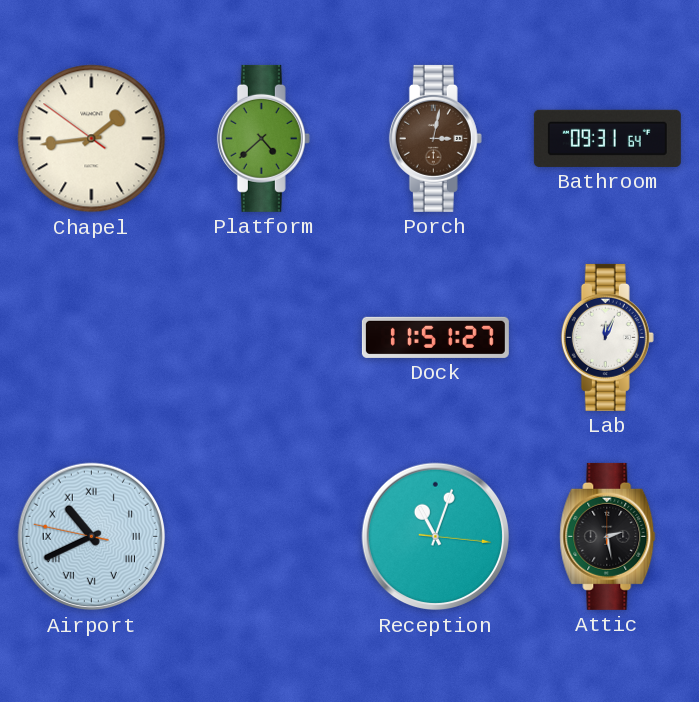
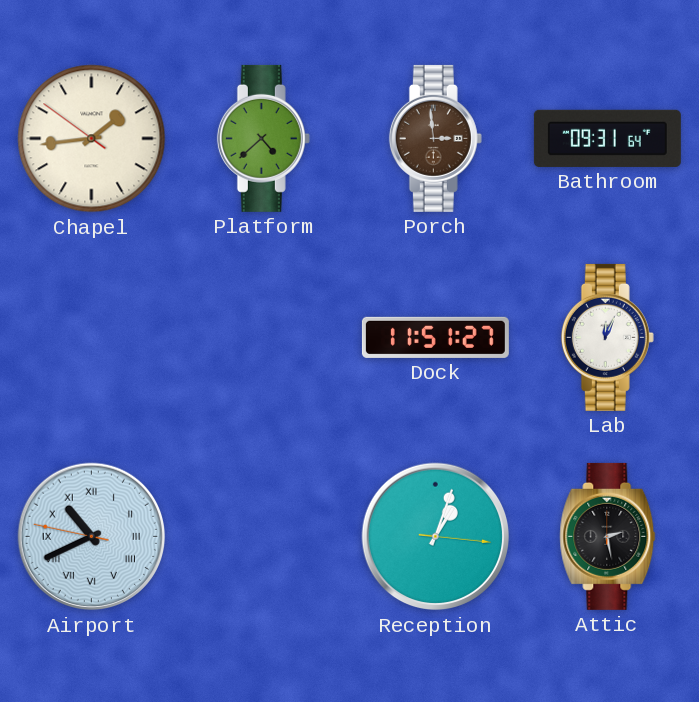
Porch: 3:02 -> 2:59
Reception: 11:03 -> 1:03
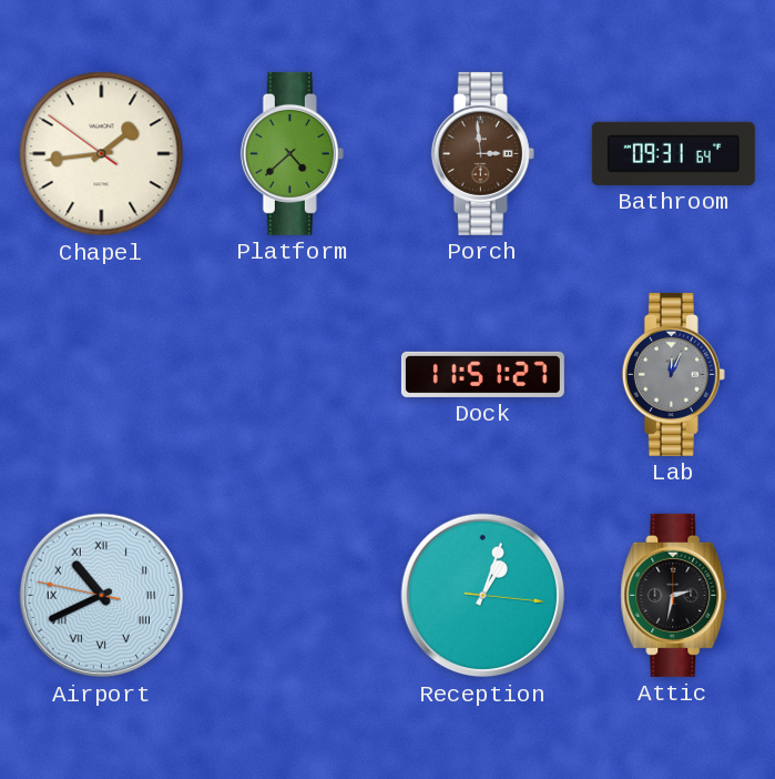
Lab dial: white -> grey
Attic: 2:28 -> 2:32
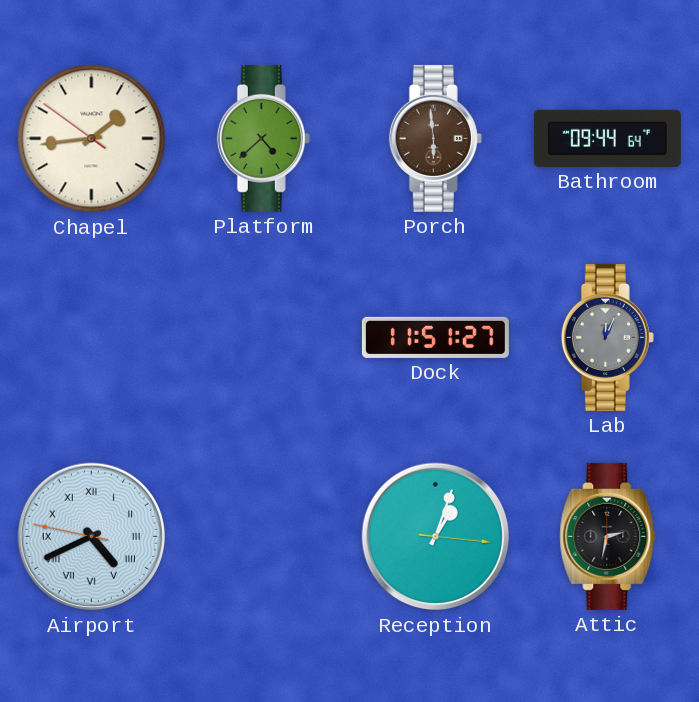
Porch: 2:59 -> 5:59
Bathroom: 09:31 -> 09:44
Airport: 10:40 -> 4:40
